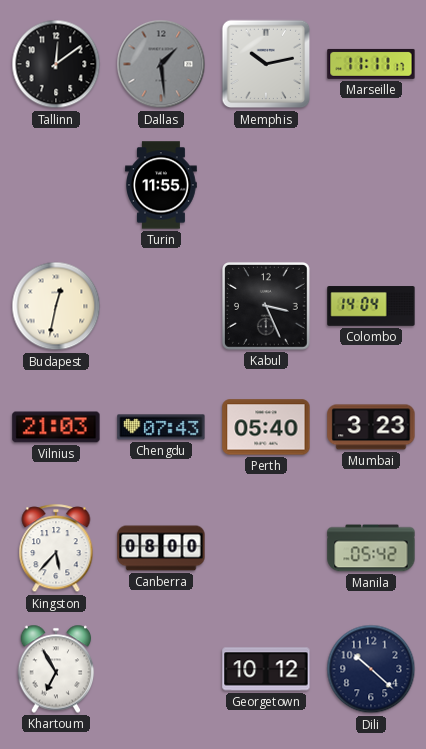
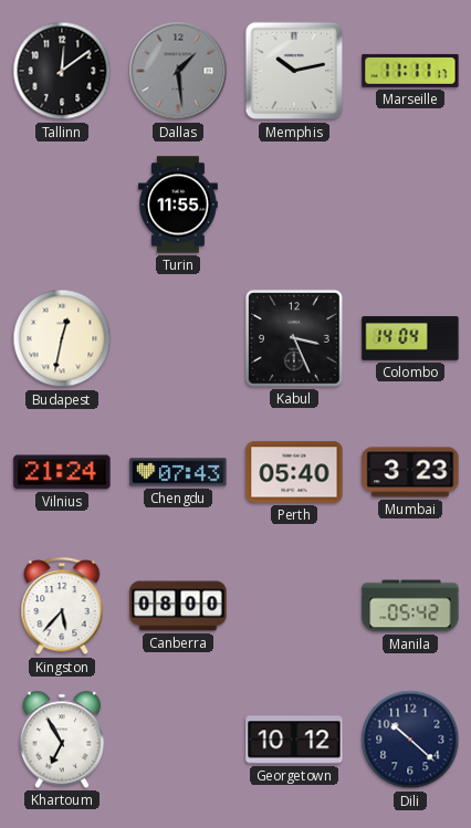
Vilnius: 21:03 -> 21:24
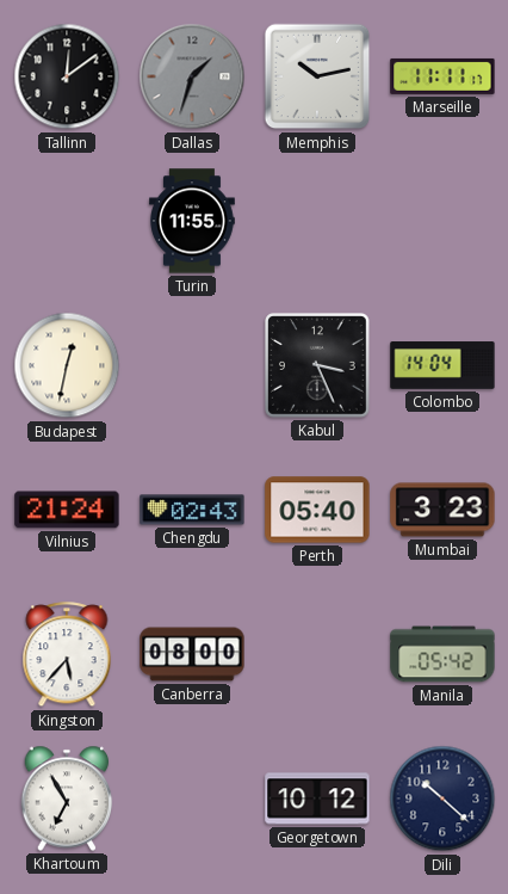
Dallas: 1:29 -> 1:33
Chengdu: 07:43 -> 02:43
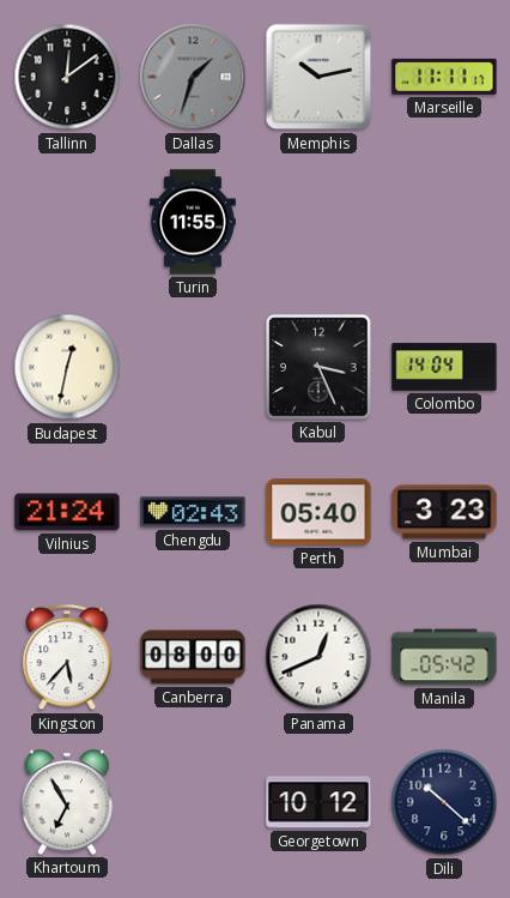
Panama: none -> 12:41
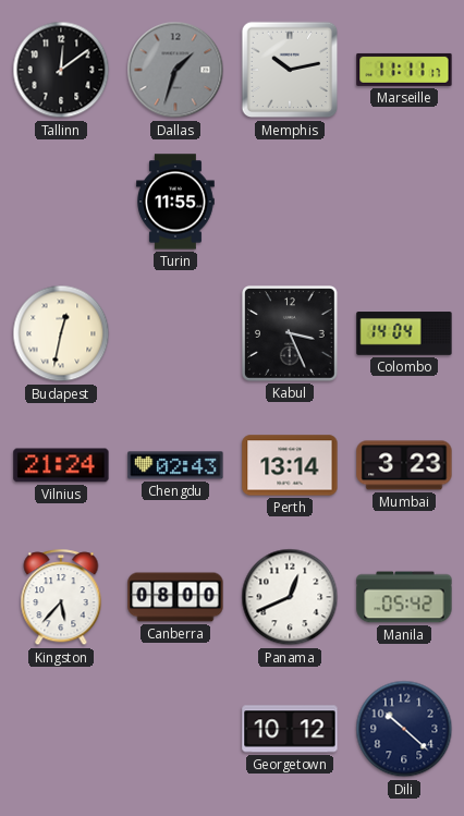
Perth: 05:40 -> 13:14
Khartoum: 6:55 -> none
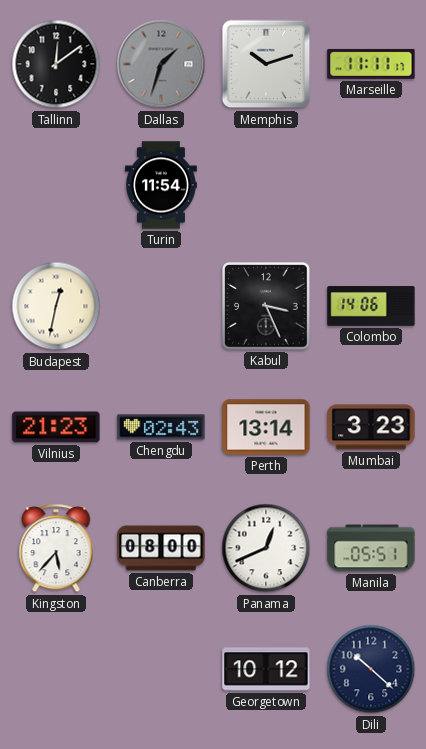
Memphis: 10:13 -> 10:12
Turin: 11:55 -> 11:54
Colombo: 14:04 -> 14:06
Vilnius: 21:24 -> 21:23
Manila: 05:42 -> 05:51
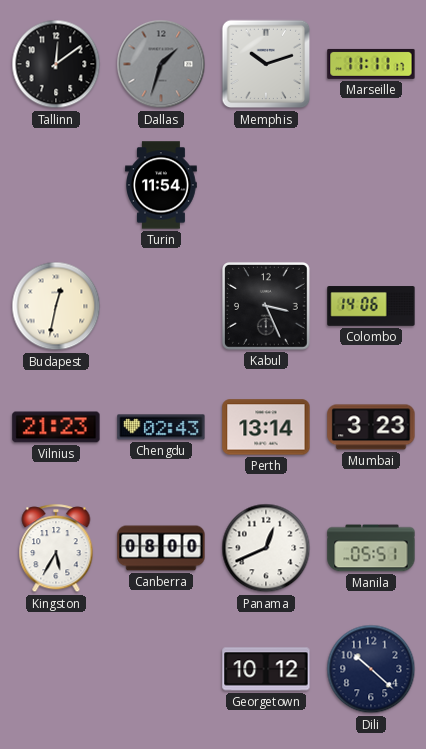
Kingston: 5:37 -> 5:35
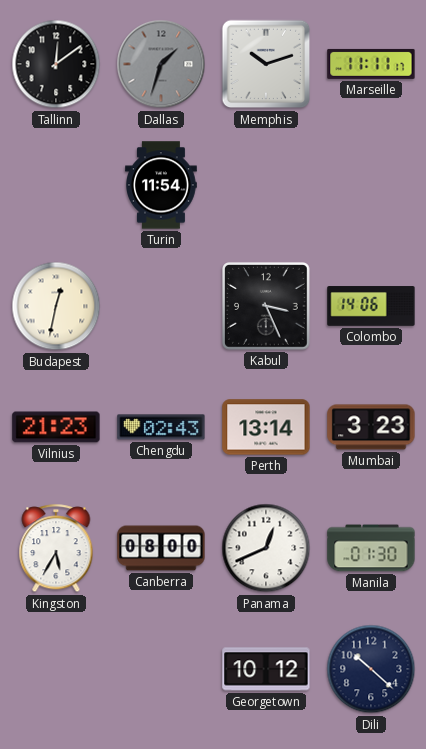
Manila: 05:51 -> 01:30
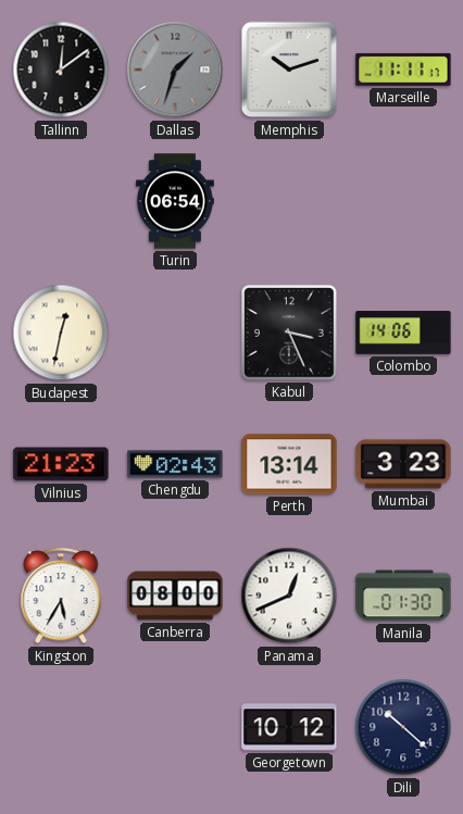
Turin: 11:54 -> 06:54
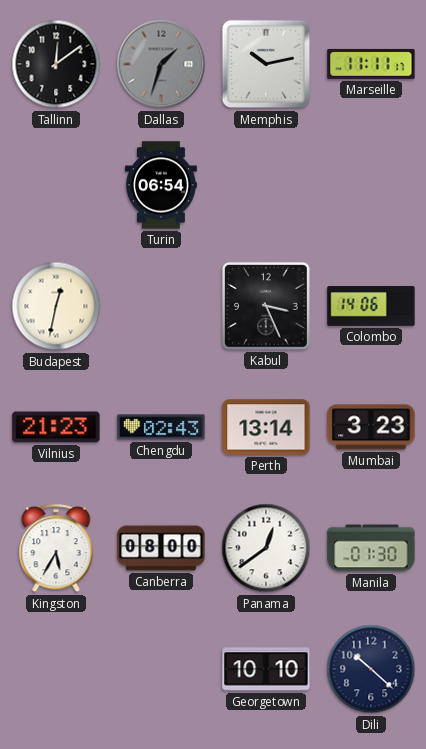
Memphis: 10:12 -> 10:13
Panama: 12:41 -> 12:39
Georgetown: 10:12 -> 10:10
